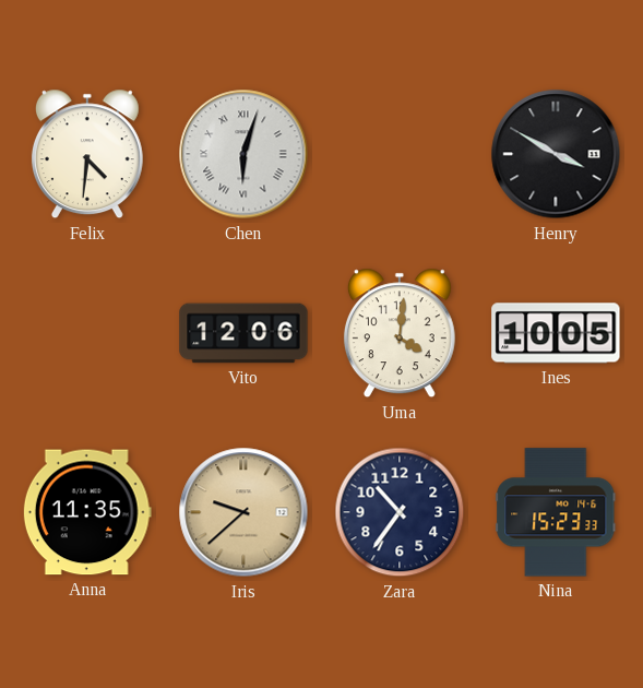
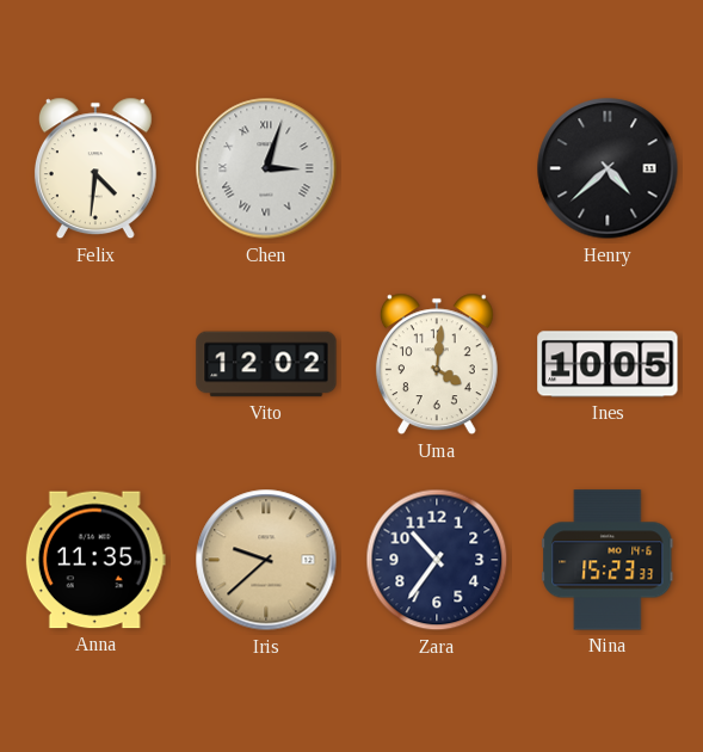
Chen: 6:03 -> 3:03
Henry: 3:50 -> 4:38
Vito: 12:06 -> 12:02
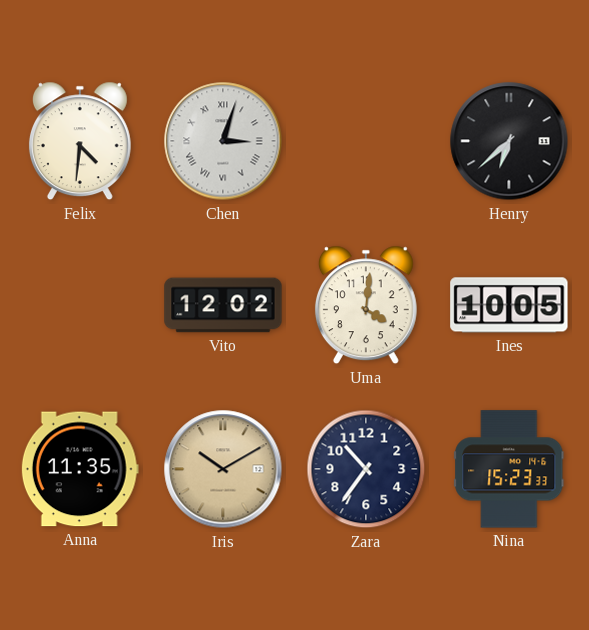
Henry: 4:38 -> 6:38
Iris: 9:38 -> 10:10
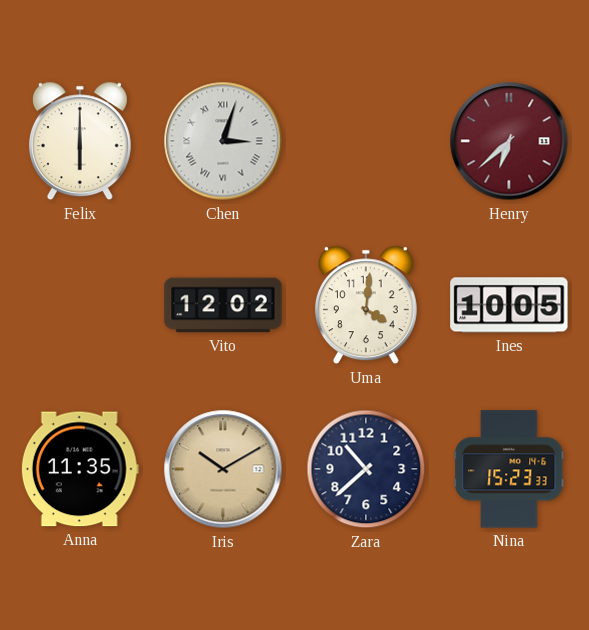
Felix: 4:31 -> 6:00
Henry dial: black -> burgundy
Zara: 10:36 -> 10:38
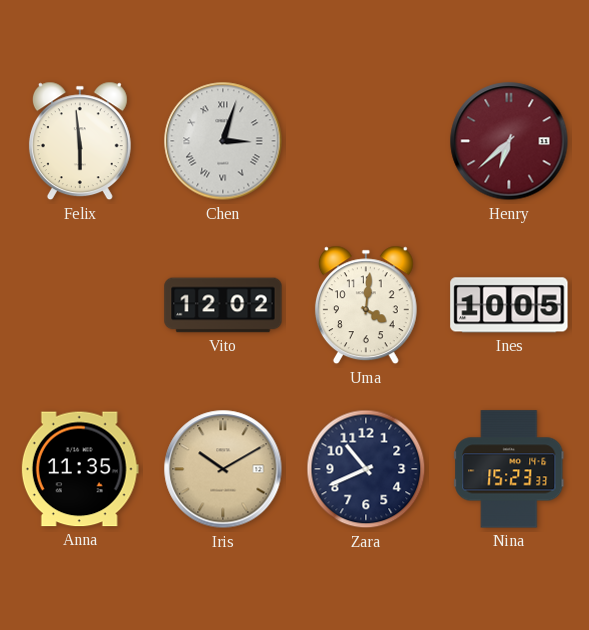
Felix: 6:00 -> 5:59
Zara: 10:38 -> 10:41
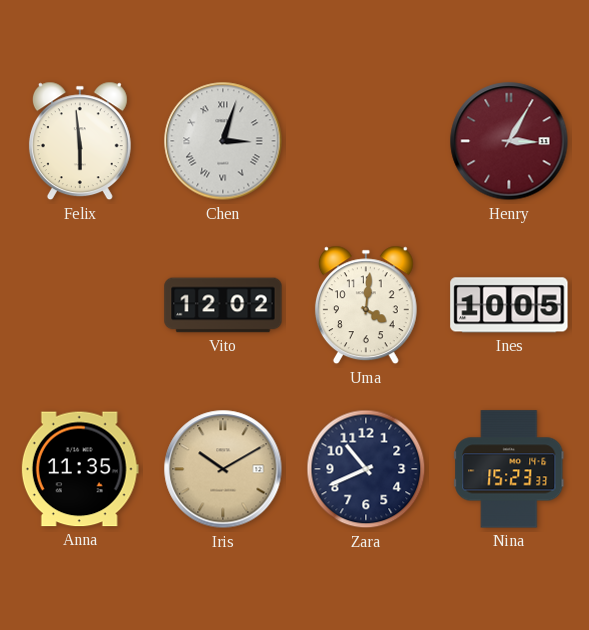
Henry: 6:38 -> 3:05
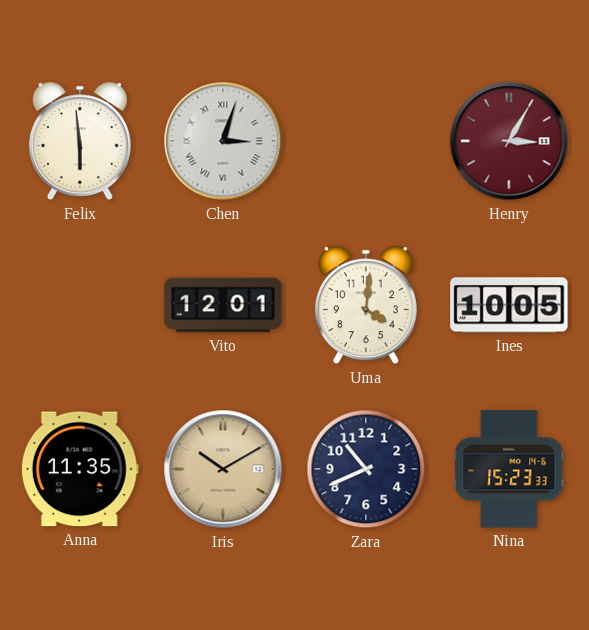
Vito: 12:02 -> 12:01
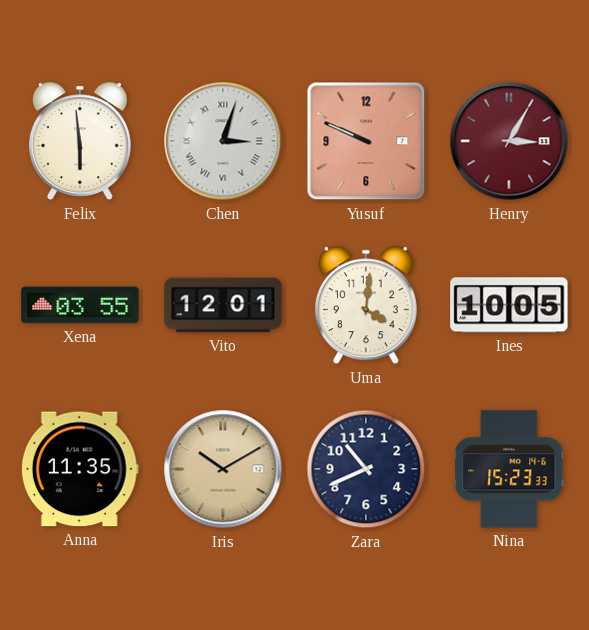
Yusuf: none -> 9:49
Xena: none -> 03:55
